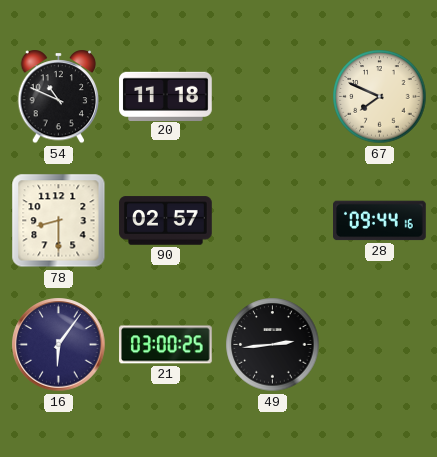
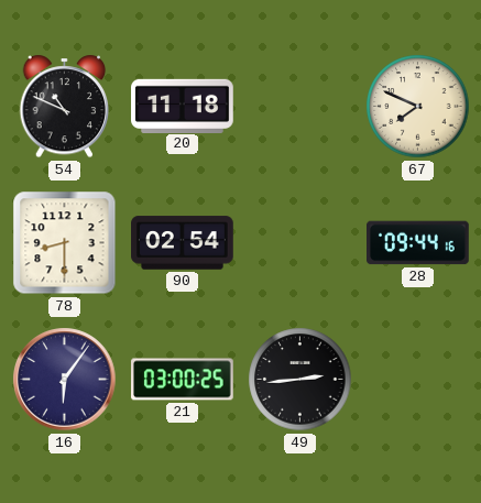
90: 02:57 -> 02:54
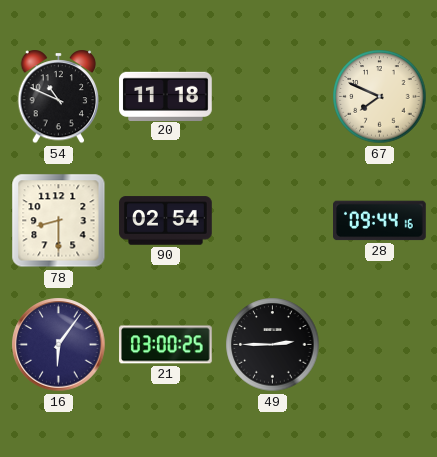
49: 2:44 -> 2:45
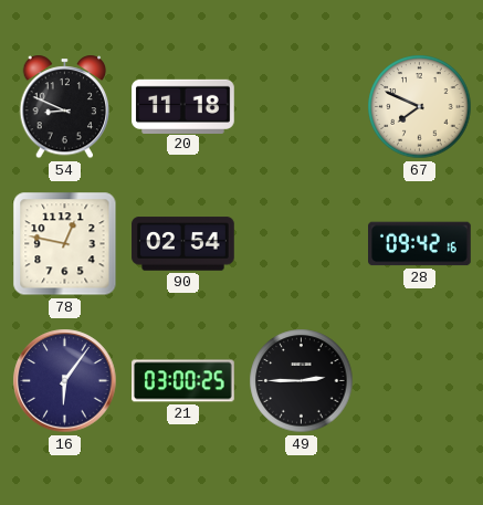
54: 10:49 -> 8:49
78: 8:30 -> 12:47
28: 09:44 -> 09:42
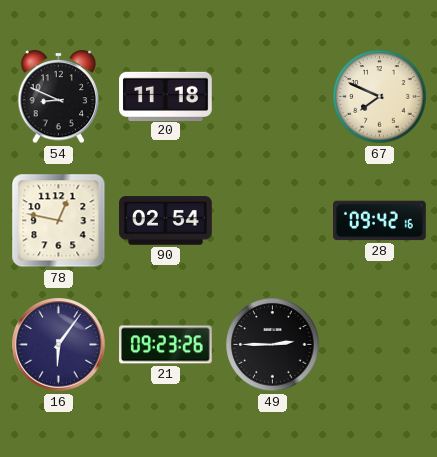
21: 03:00 -> 09:23
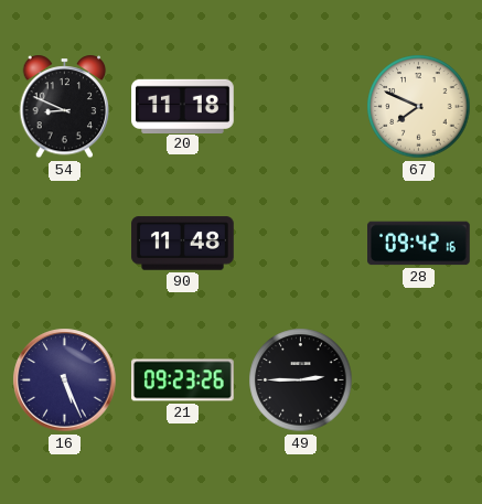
78: 12:47 -> none
90: 02:54 -> 11:48
16: 6:06 -> 5:26
